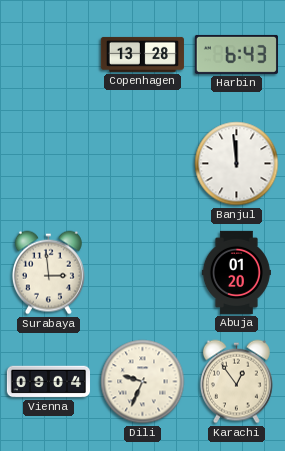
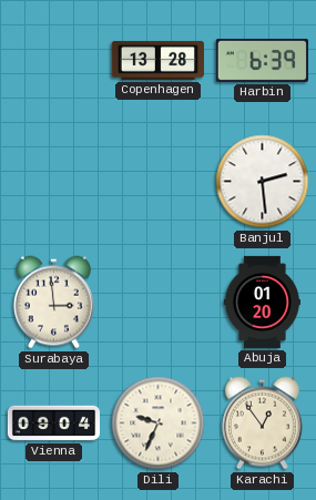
Harbin: 6:43 -> 6:39
Banjul: 11:59 -> 2:29
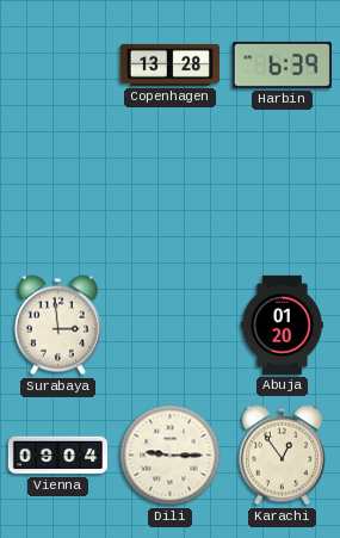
Banjul: 2:29 -> none
Dili: 9:34 -> 9:15
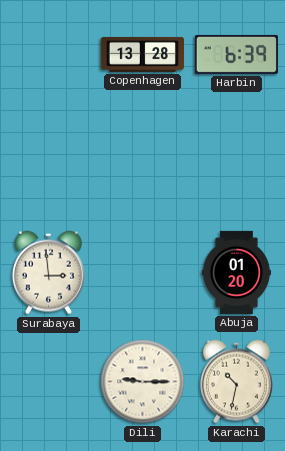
Vienna: 09:04 -> none
Karachi: 12:54 -> 10:32
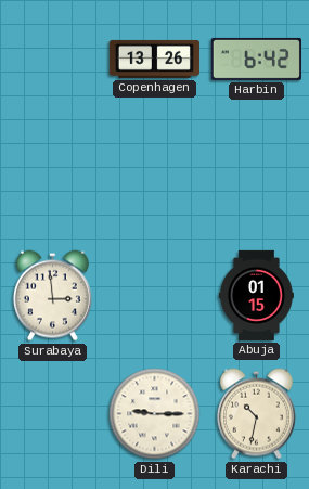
Copenhagen: 13:28 -> 13:26
Harbin: 6:39 -> 6:42
Abuja: 01:20 -> 01:15
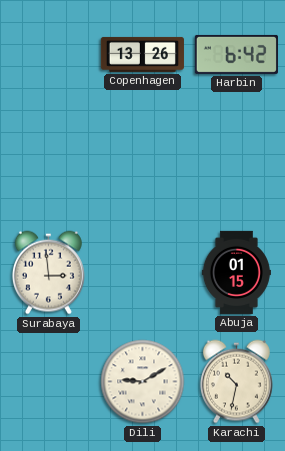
Dili: 9:15 -> 9:10
